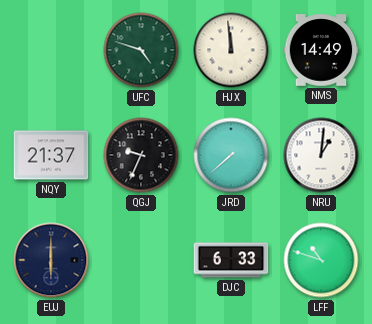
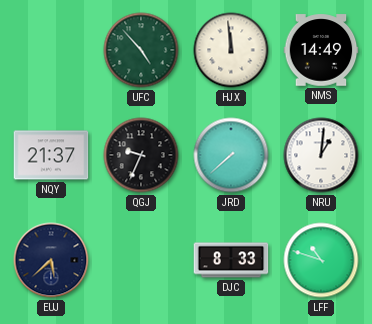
UFC: 4:48 -> 4:53
EUJ: 6:00 -> 5:38
DJC: 6:33 -> 8:33
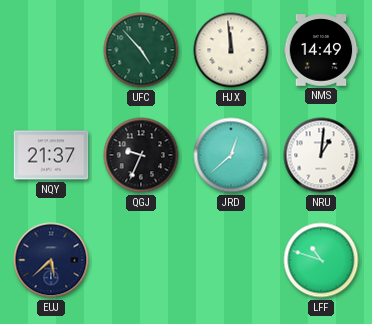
JRD: 7:38 -> 12:38
DJC: 8:33 -> none
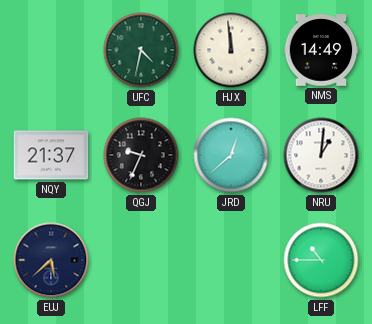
UFC: 4:53 -> 4:32
LFF: 10:48 -> 10:45
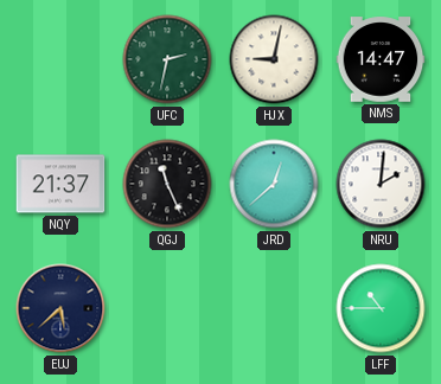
UFC: 4:32 -> 2:32
HJX: 11:59 -> 9:02
NMS: 14:49 -> 14:47
QGJ: 9:34 -> 11:26
NRU: 1:01 -> 2:01
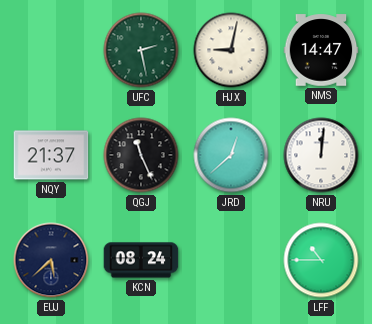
UFC: 2:32 -> 2:28
NRU: 2:01 -> 12:01
KCN: none -> 08:24
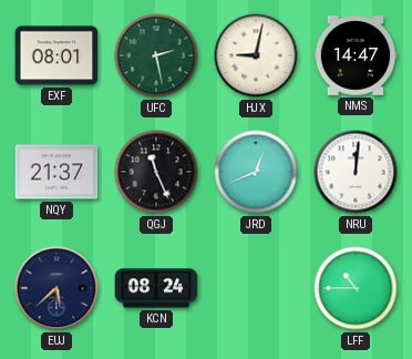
EXF: none -> 08:01
JRD: 12:38 -> 12:41
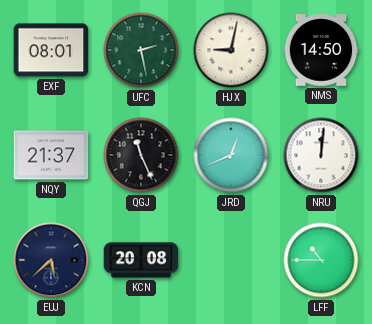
NMS: 14:47 -> 14:50
KCN: 08:24 -> 20:08
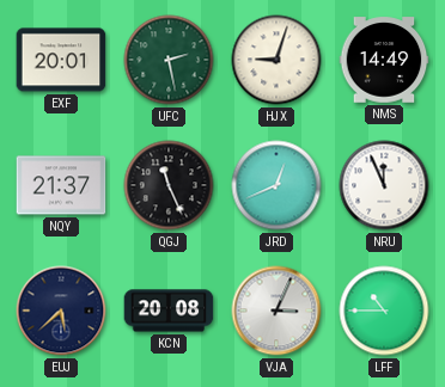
EXF: 08:01 -> 20:01
HJX: 9:02 -> 9:03
NMS: 14:50 -> 14:49
NRU: 12:01 -> 11:56
VJA: none -> 3:04
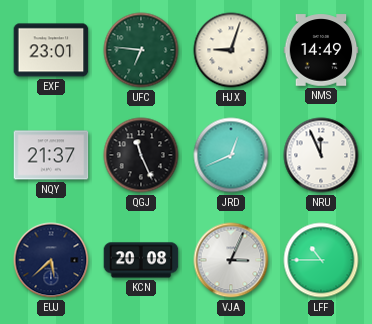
EXF: 20:01 -> 23:01
UFC: 2:28 -> 6:46
